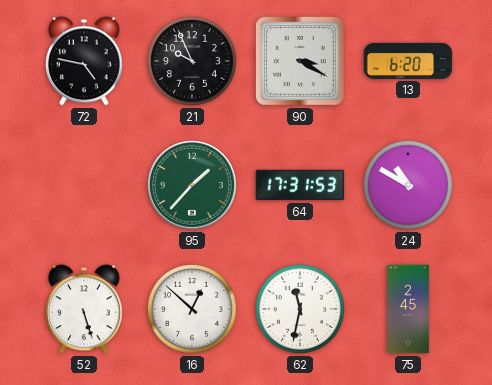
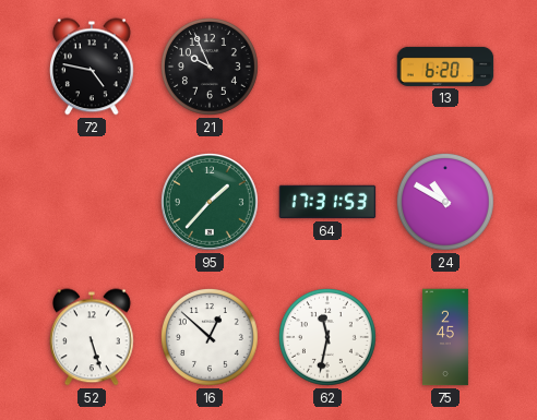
90: 3:20 -> none
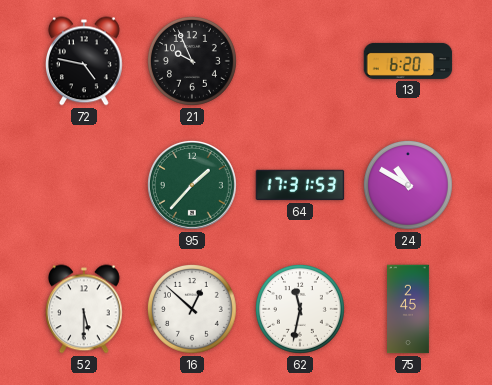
52: 5:27 -> 5:30
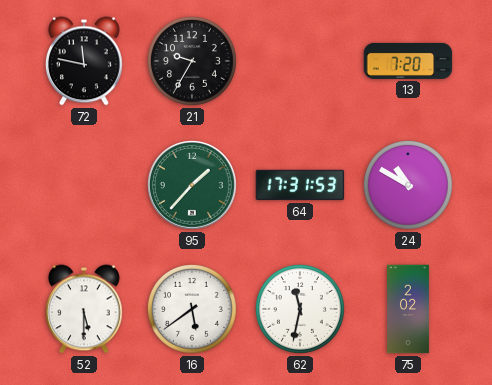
72: 4:47 -> 11:47
21: 9:56 -> 9:35
13: 6:20 -> 7:20
16: 12:52 -> 5:39
75: 2:45 -> 2:02
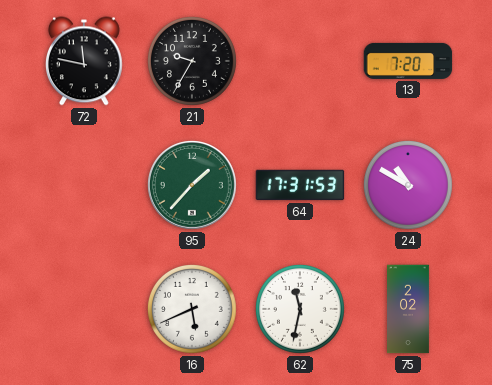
52: 5:30 -> none
16: 5:39 -> 5:41
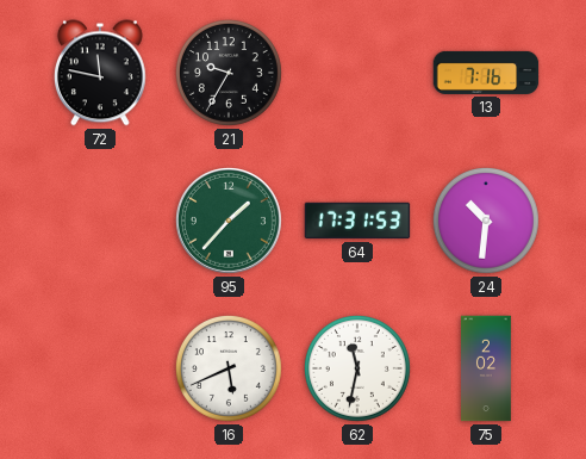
13: 7:20 -> 7:16
24: 10:50 -> 10:31
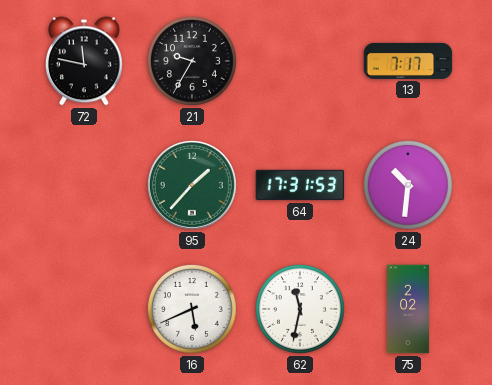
13: 7:16 -> 7:17
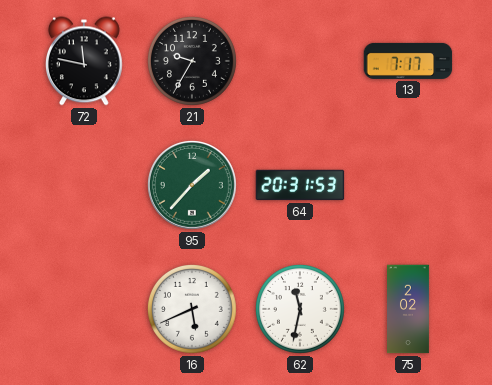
64: 17:31 -> 20:31
24: 10:31 -> none
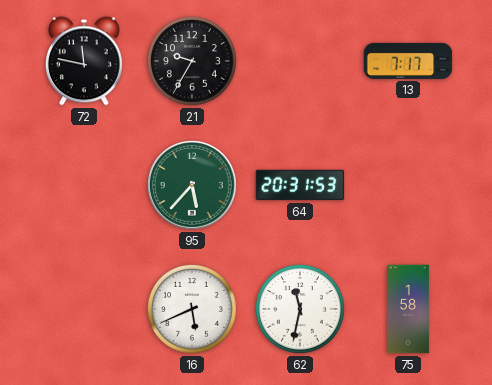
95: 1:37 -> 5:37
75: 2:02 -> 1:58
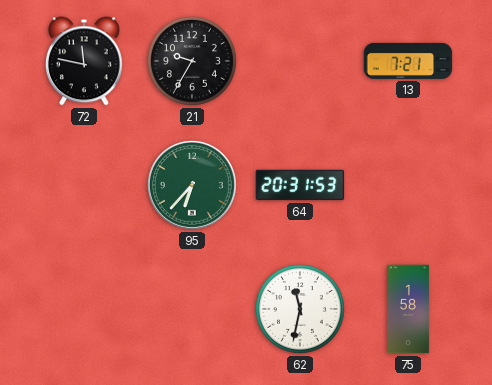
13: 7:17 -> 7:21
95: 5:37 -> 6:37
16: 5:41 -> none
